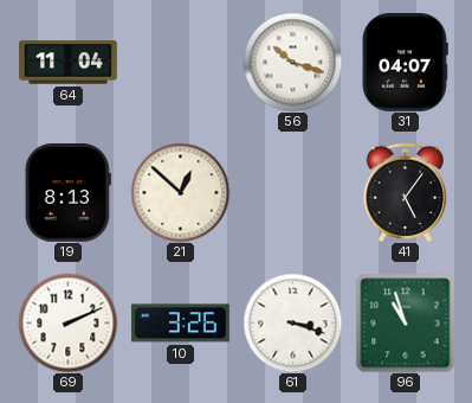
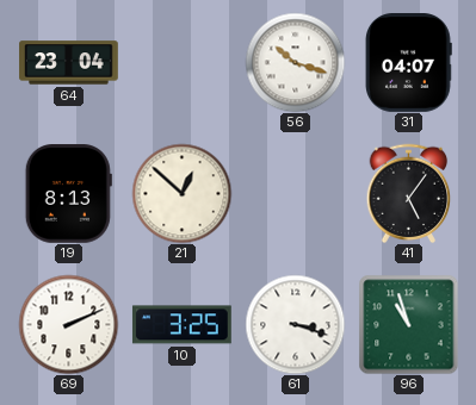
64: 11:04 -> 23:04
10: 3:26 -> 3:25
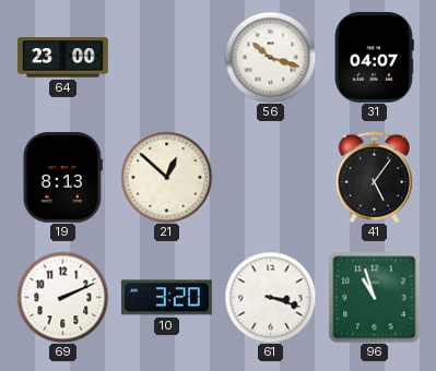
64: 23:04 -> 23:00
10: 3:25 -> 3:20
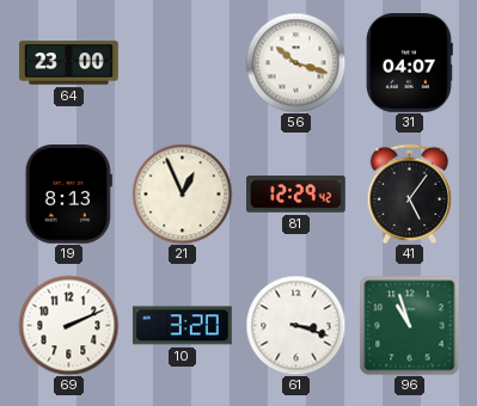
21: 12:52 -> 12:56
81: none -> 12:29
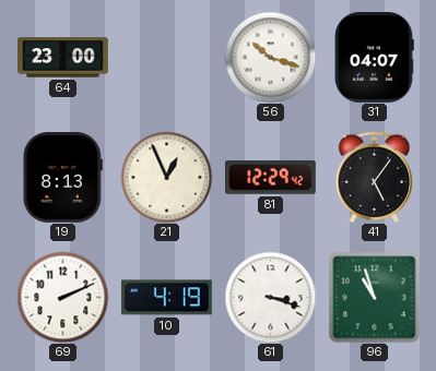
10: 3:20 -> 4:19
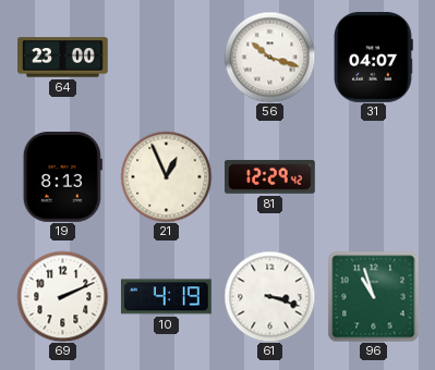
41: 5:06 -> none
